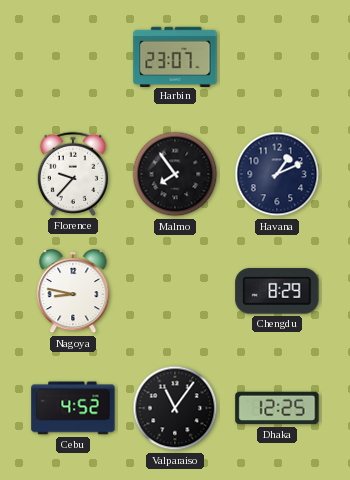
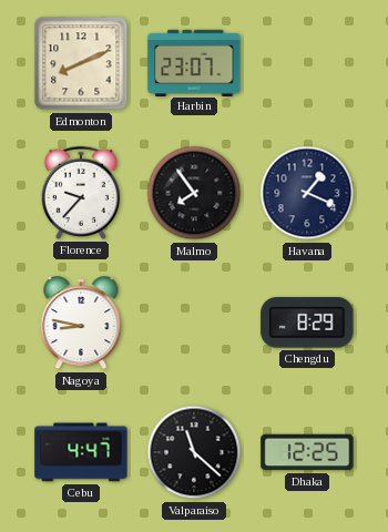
Edmonton: none -> 8:11
Havana: 1:11 -> 1:19
Cebu: 4:52 -> 4:47
Valparaiso: 11:06 -> 11:22
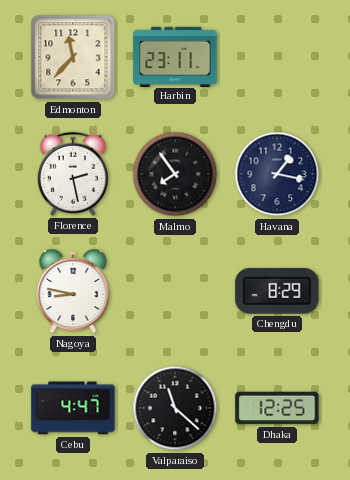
Edmonton: 8:11 -> 11:37
Harbin: 23:07 -> 23:11
Florence: 9:37 -> 2:28
Havana: 1:19 -> 1:17
